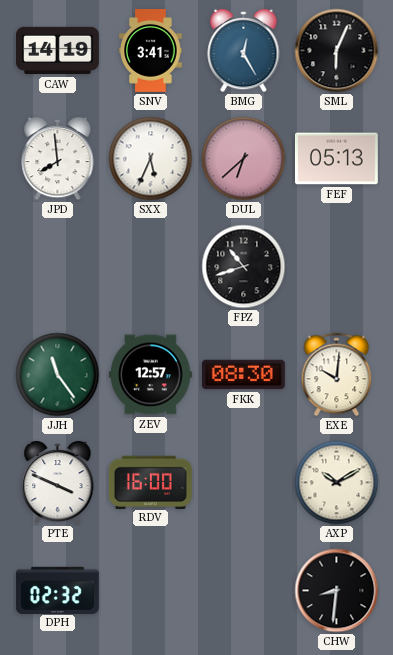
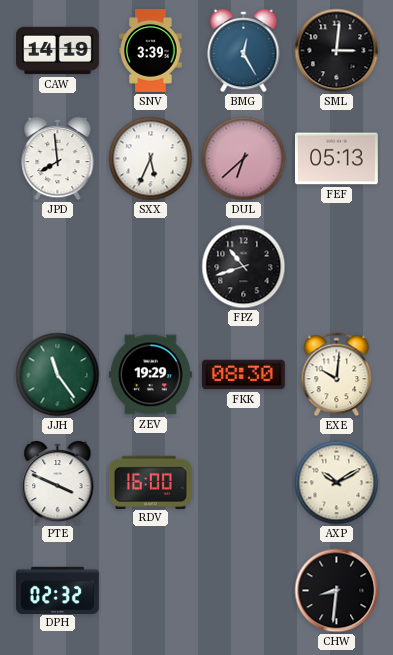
SNV: 3:41 -> 3:39
SML: 6:04 -> 3:01
ZEV: 12:57 -> 19:29
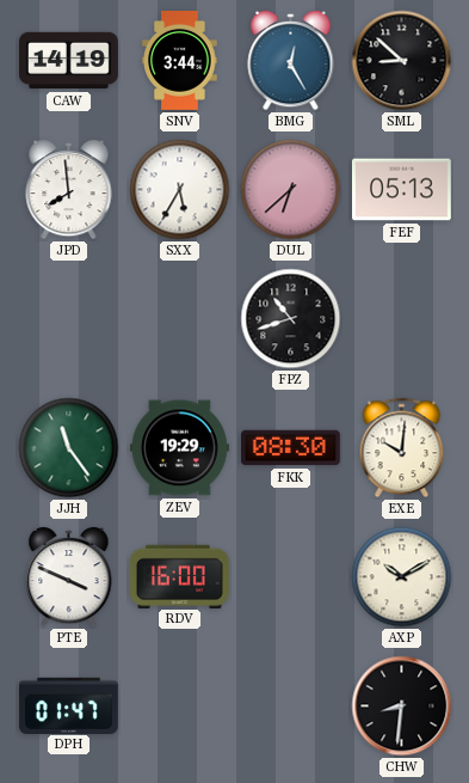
SNV: 3:39 -> 3:44
SML: 3:01 -> 8:52
SXX: 5:34 -> 5:35
DPH: 02:32 -> 01:47
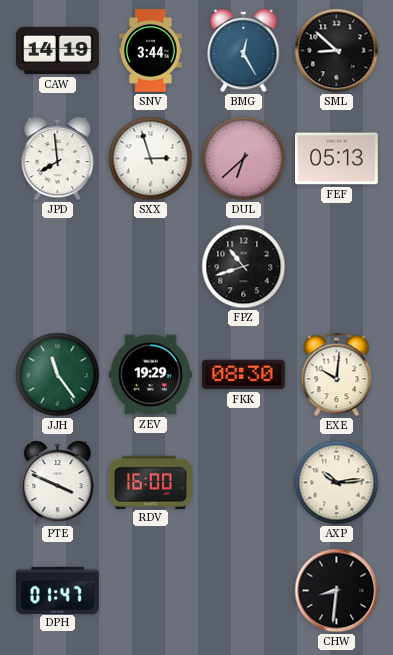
SXX: 5:35 -> 2:57
AXP: 10:10 -> 10:14
